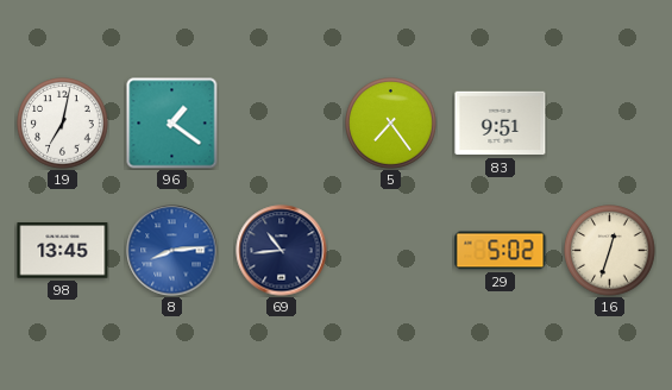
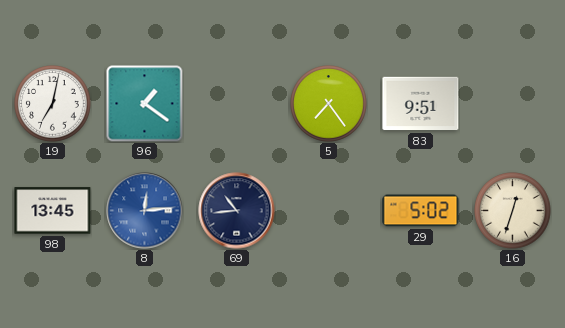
8: 8:14 -> 12:14
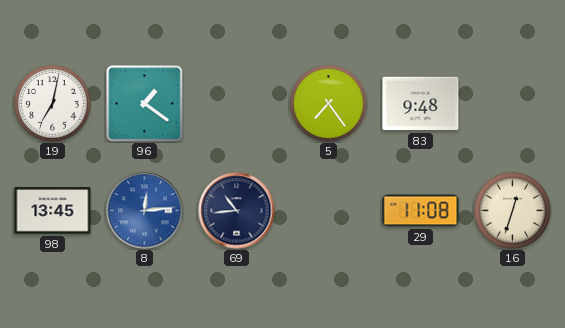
83: 9:51 -> 9:48
29: 5:02 -> 11:08
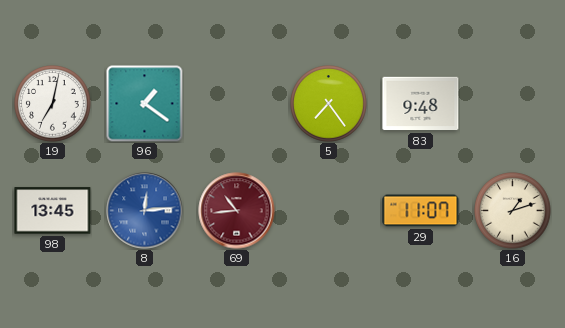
69 dial: navy -> burgundy
29: 11:08 -> 11:07
16: 12:33 -> 1:12
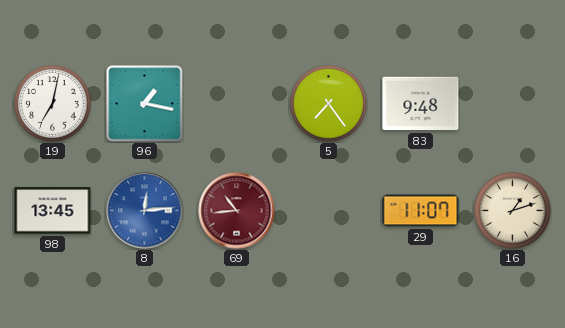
96: 1:21 -> 1:17
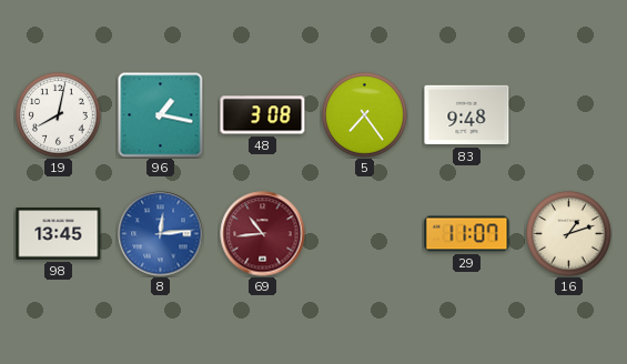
19: 7:02 -> 8:02
48: none -> 3:08
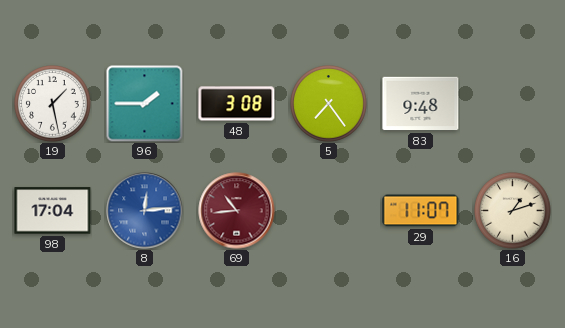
19: 8:02 -> 1:28
96: 1:17 -> 1:45
98: 13:45 -> 17:04
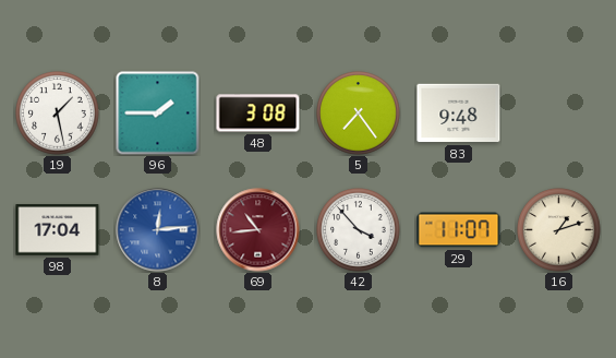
42: none -> 3:53
